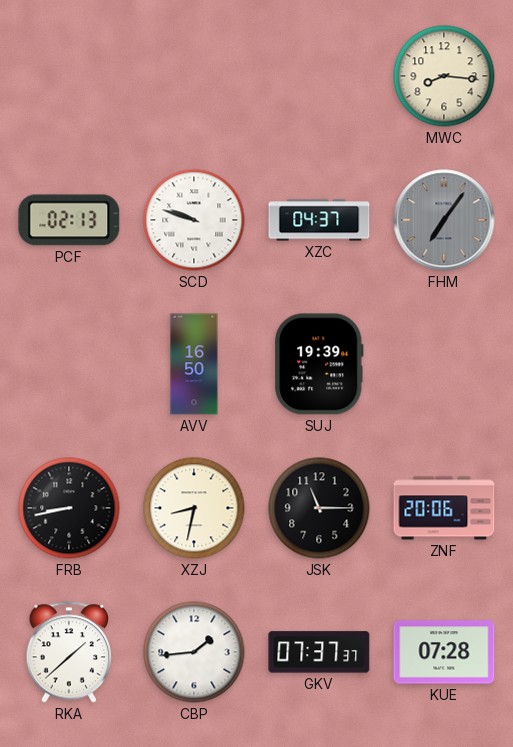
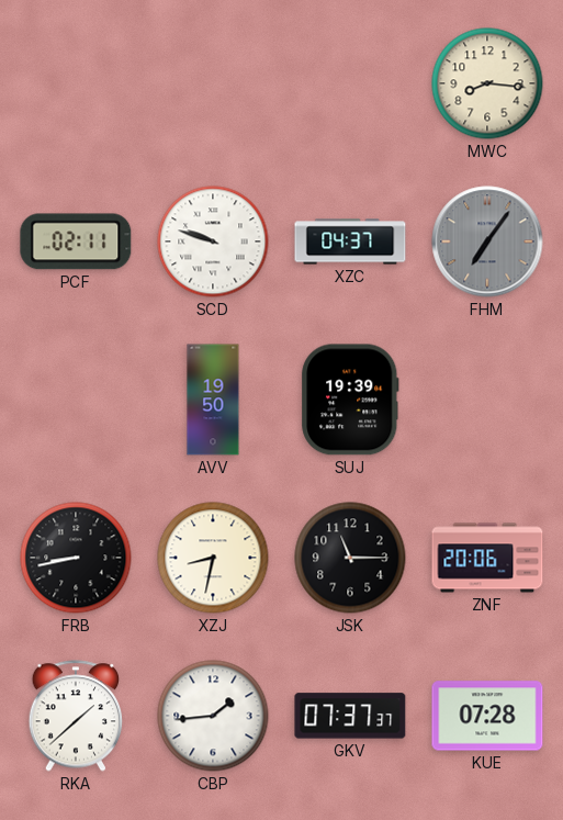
PCF: 02:13 -> 02:11
AVV: 16:50 -> 19:50
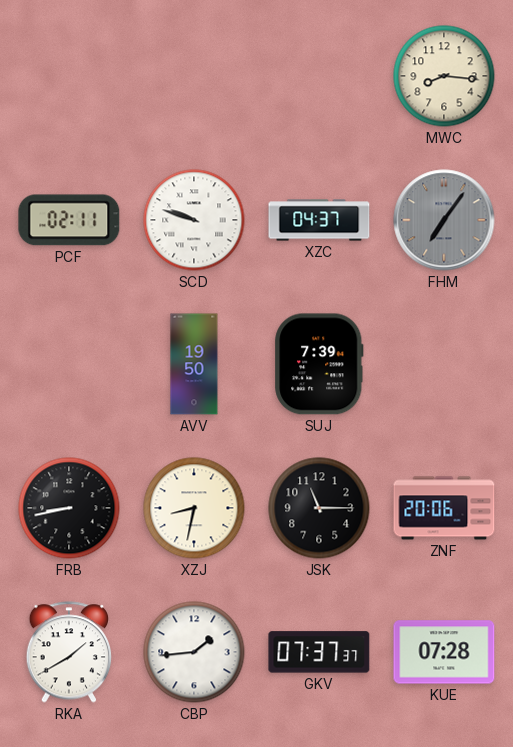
SUJ: 19:39 -> 7:39
RKA: 1:38 -> 1:40
